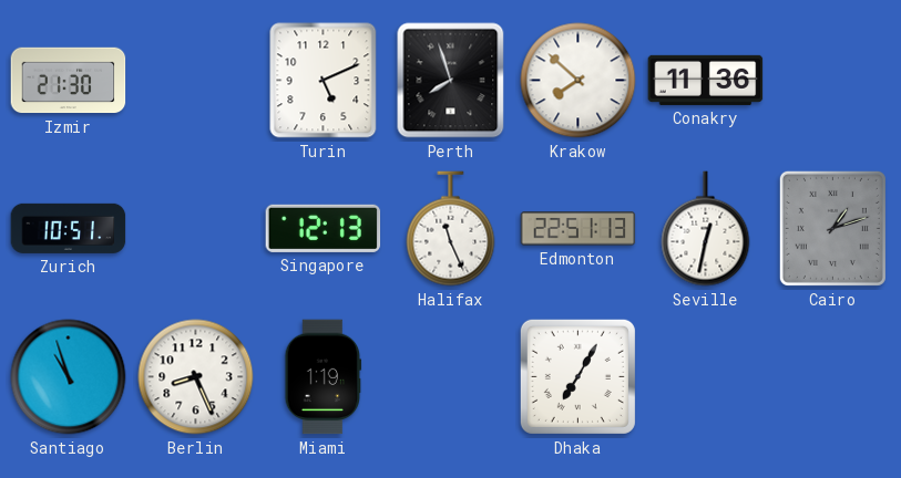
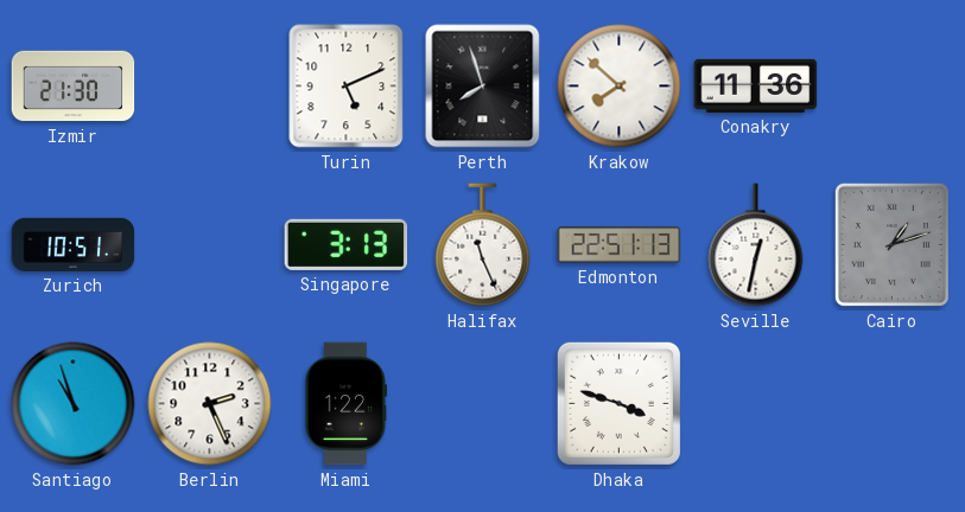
Singapore: 12:13 -> 3:13
Berlin: 8:26 -> 2:26
Miami: 1:19 -> 1:22
Dhaka: 7:05 -> 3:48
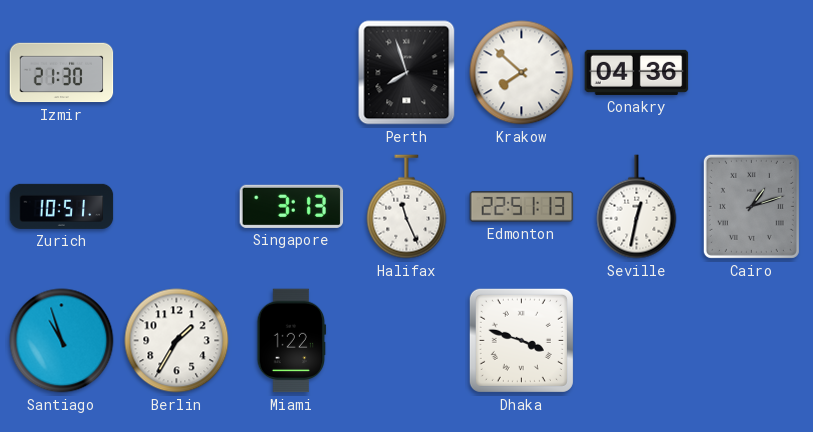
Turin: 5:11 -> none
Conakry: 11:36 -> 04:36
Berlin: 2:26 -> 1:35
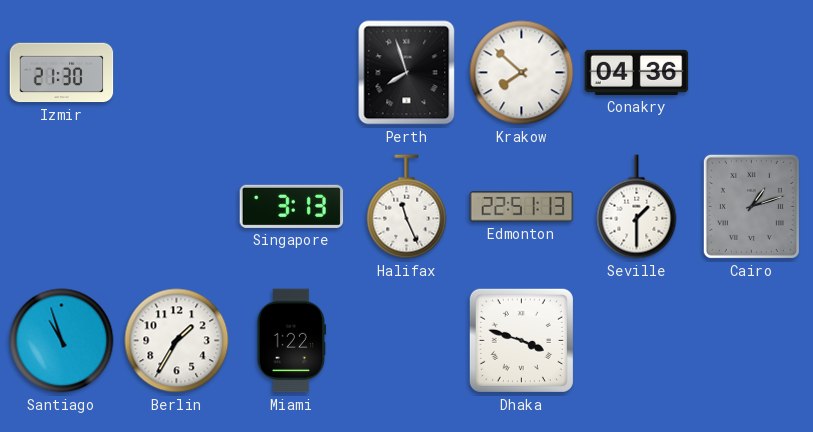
Zurich: 10:51 -> none
Seville: 12:32 -> 1:30
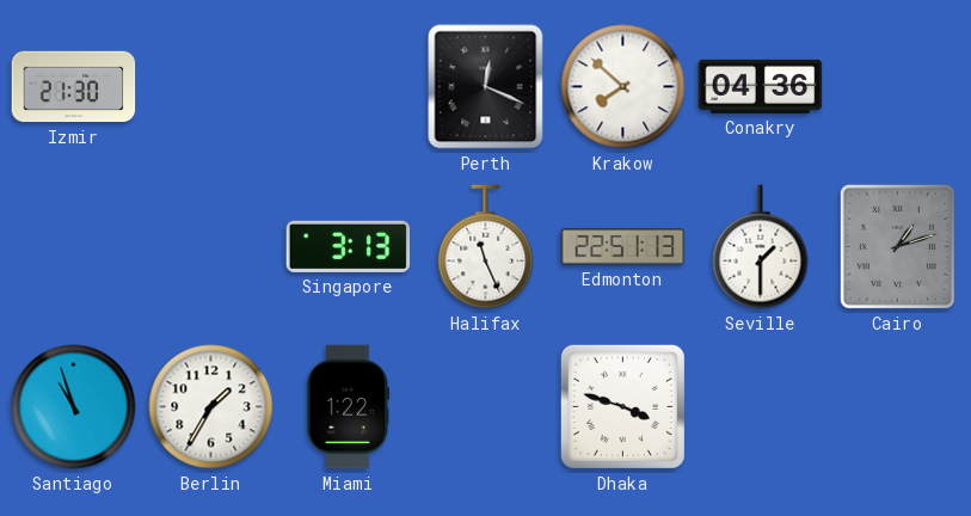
Perth: 7:57 -> 12:19
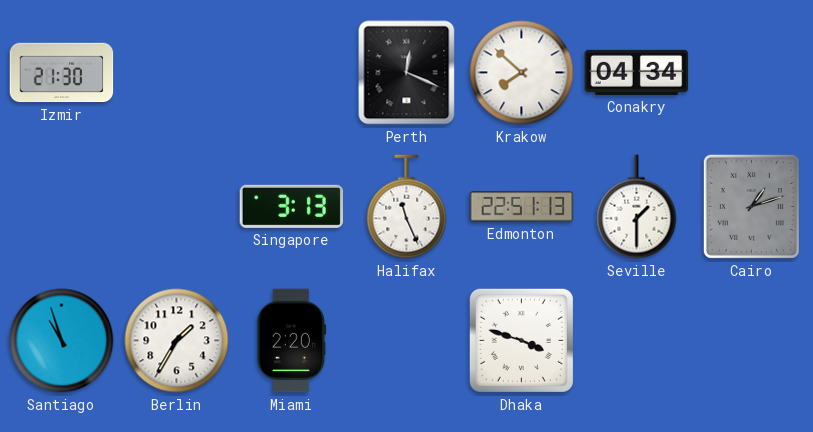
Conakry: 04:36 -> 04:34
Miami: 1:22 -> 2:20
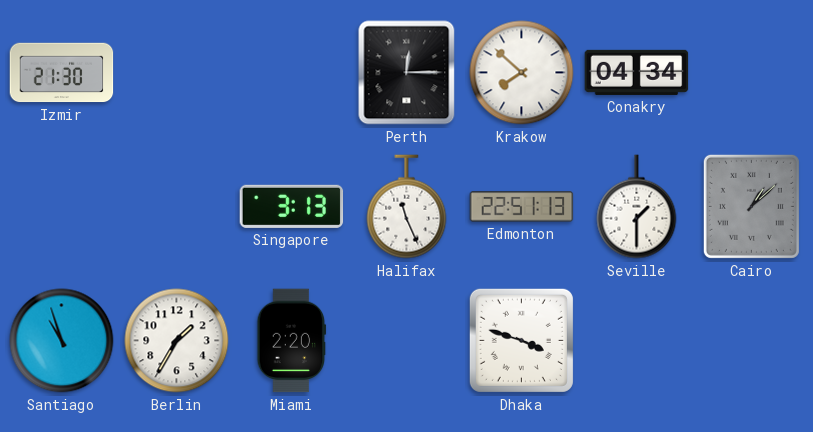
Perth: 12:19 -> 12:15
Cairo: 1:12 -> 1:08
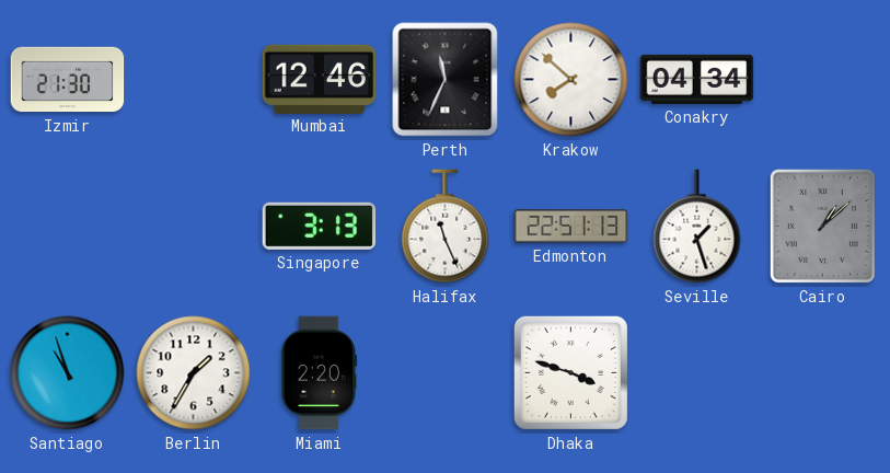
Mumbai: none -> 12:46
Perth: 12:15 -> 11:34
Seville: 1:30 -> 1:27
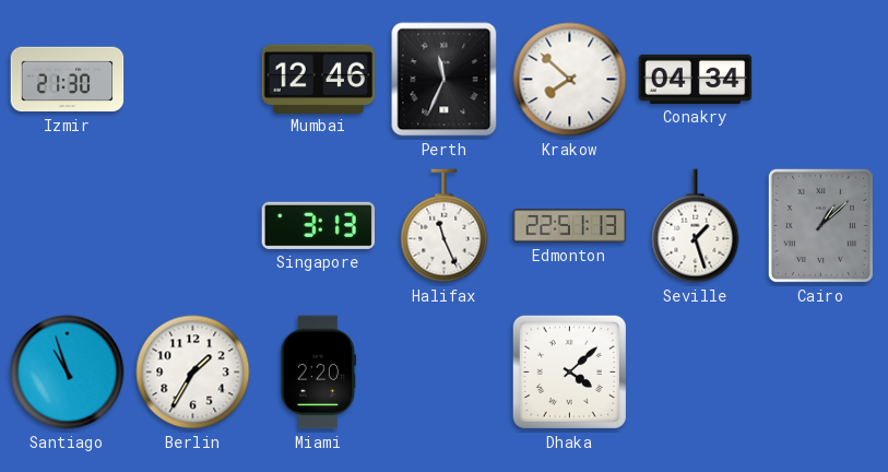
Dhaka: 3:48 -> 4:08
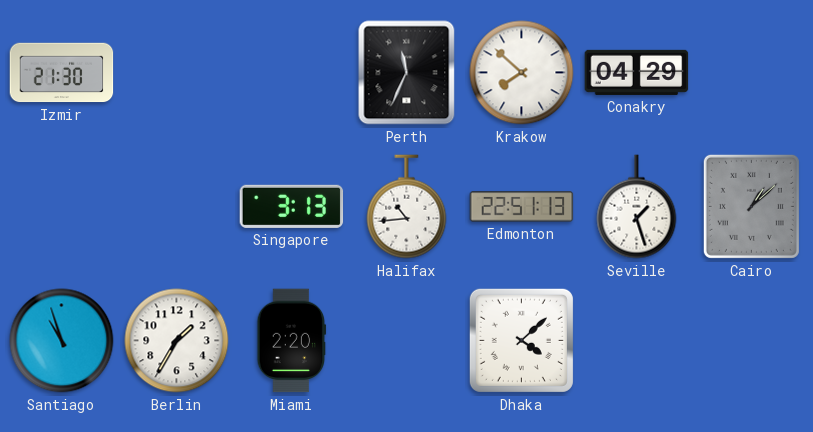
Mumbai: 12:46 -> none
Conakry: 04:34 -> 04:29
Halifax: 11:26 -> 10:44
